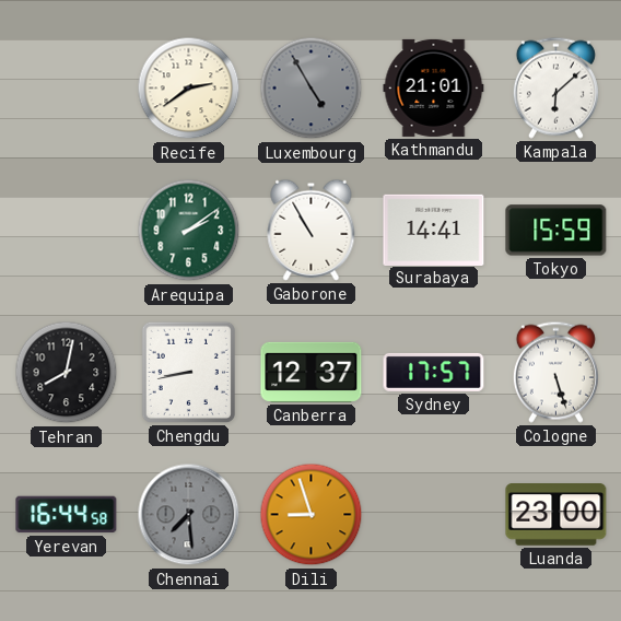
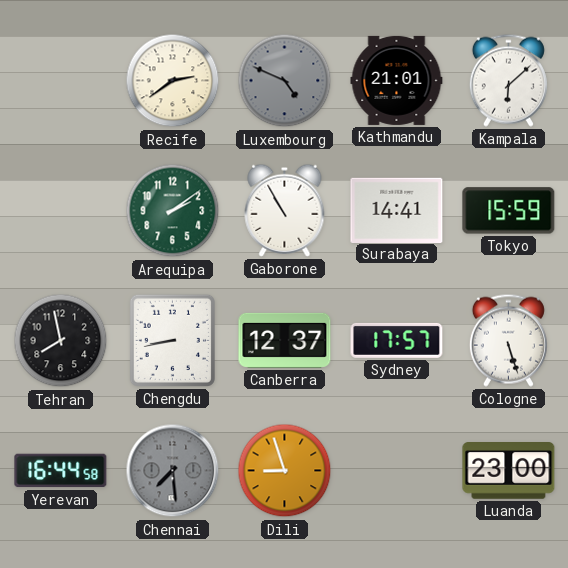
Luxembourg: 4:55 -> 4:49
Tehran: 8:02 -> 7:58
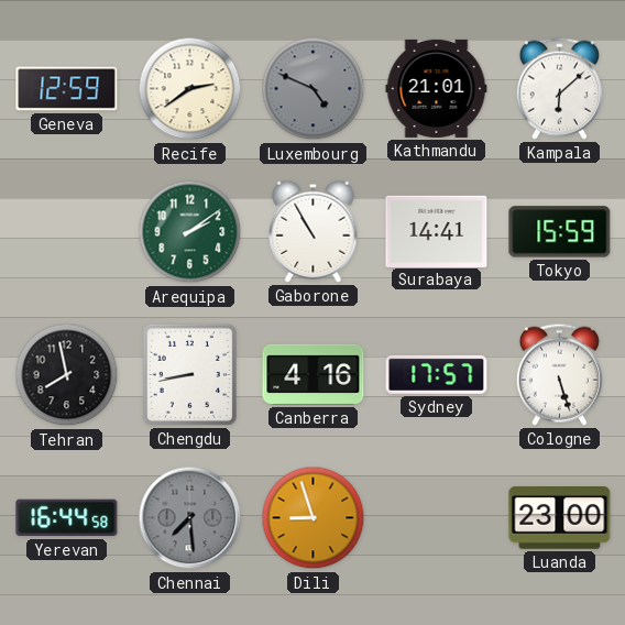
Geneva: none -> 12:59
Canberra: 12:37 -> 4:16
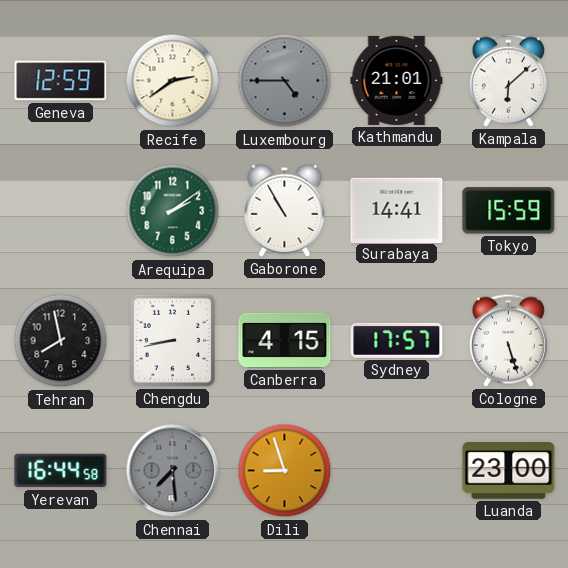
Luxembourg: 4:49 -> 4:45
Canberra: 4:16 -> 4:15
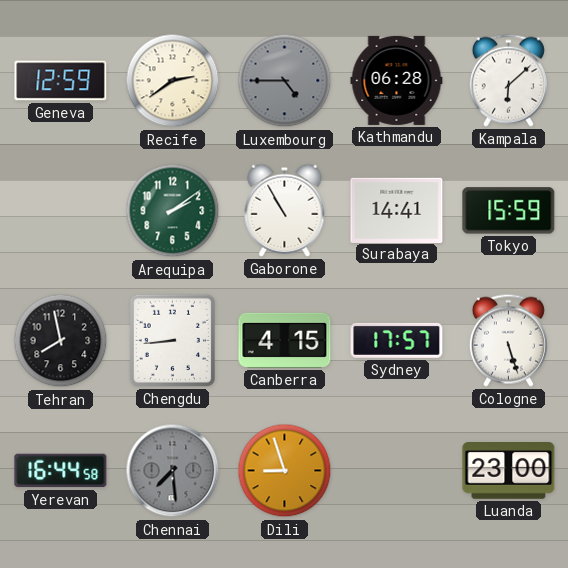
Kathmandu: 21:01 -> 06:28
Chengdu: 8:43 -> 8:44
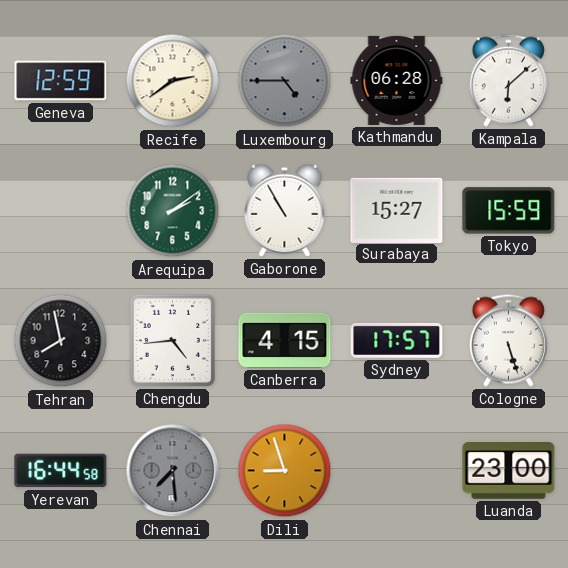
Surabaya: 14:41 -> 15:27
Chengdu: 8:44 -> 4:44
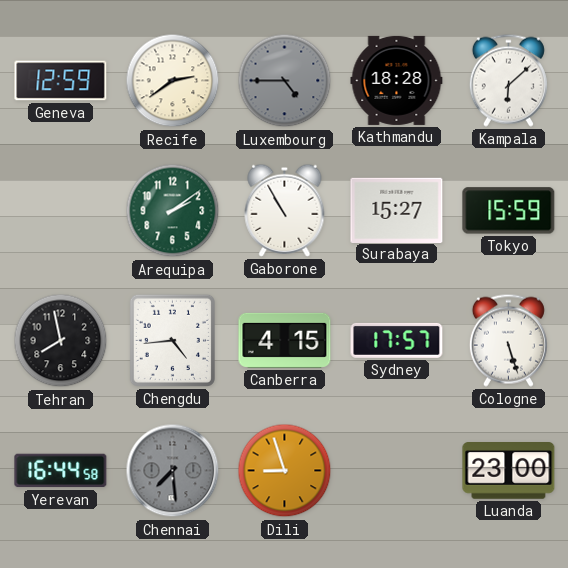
Kathmandu: 06:28 -> 18:28
